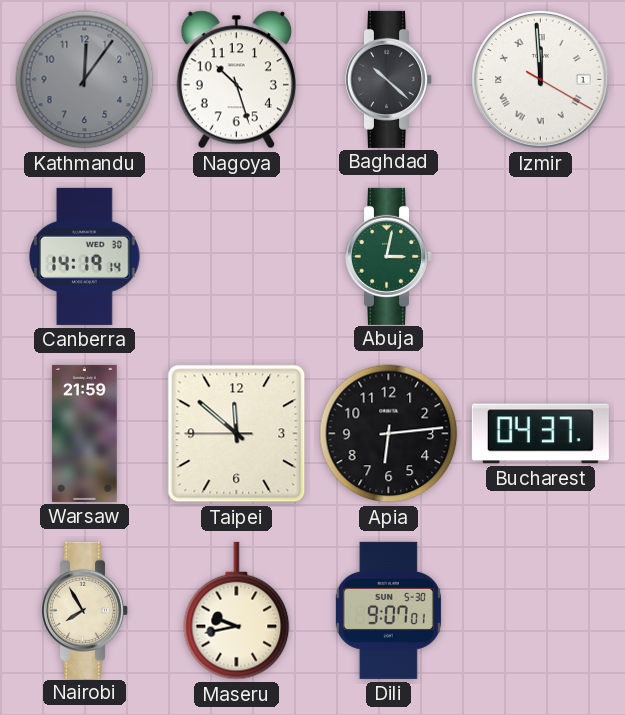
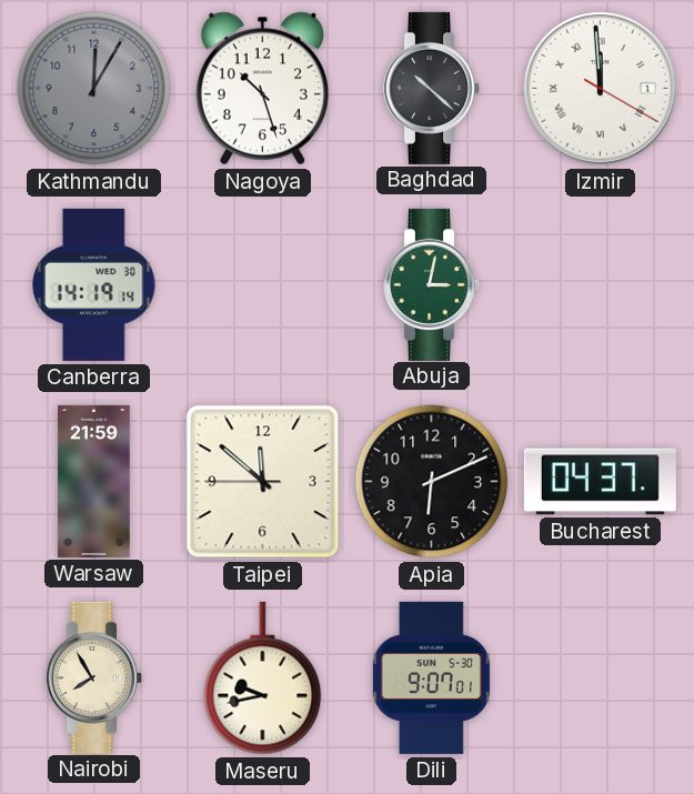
Kathmandu: 12:06 -> 12:05
Apia: 6:14 -> 6:11
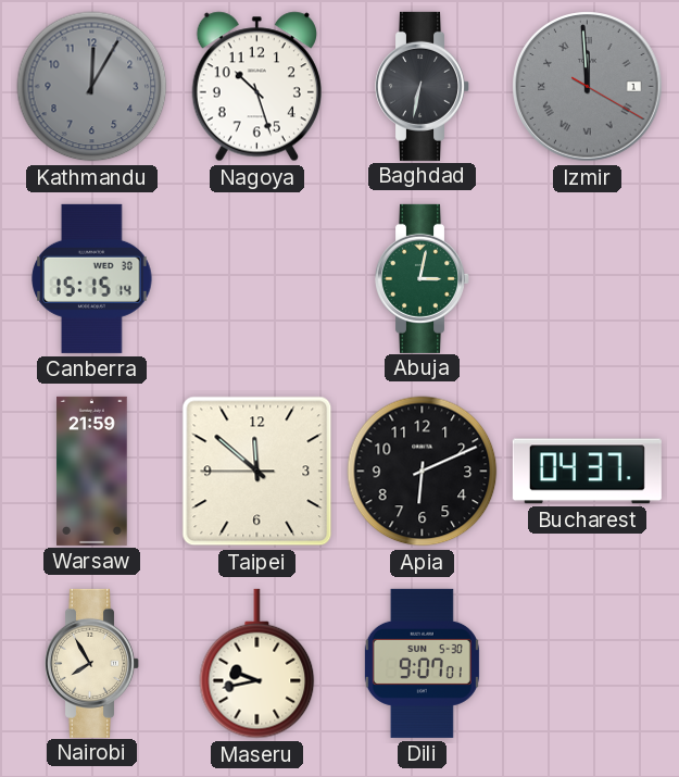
Baghdad: 10:22 -> 6:32
Izmir dial: white -> grey
Canberra: 14:19 -> 15:15
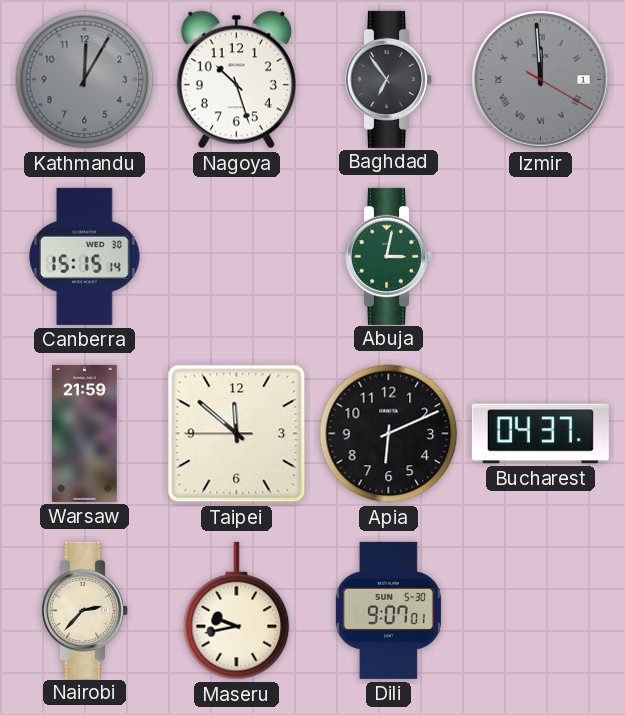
Baghdad: 6:32 -> 6:54
Nairobi: 7:55 -> 2:37
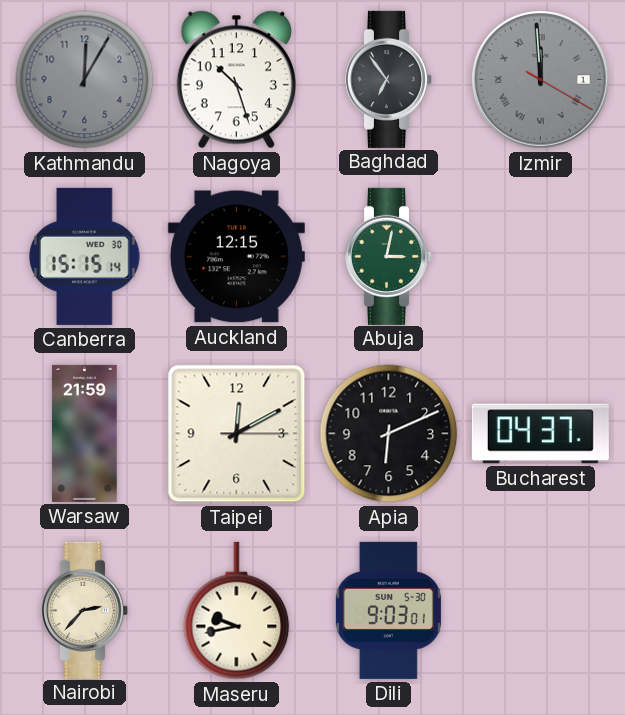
Auckland: none -> 12:15
Taipei: 11:51 -> 12:10
Dili: 9:07 -> 9:03
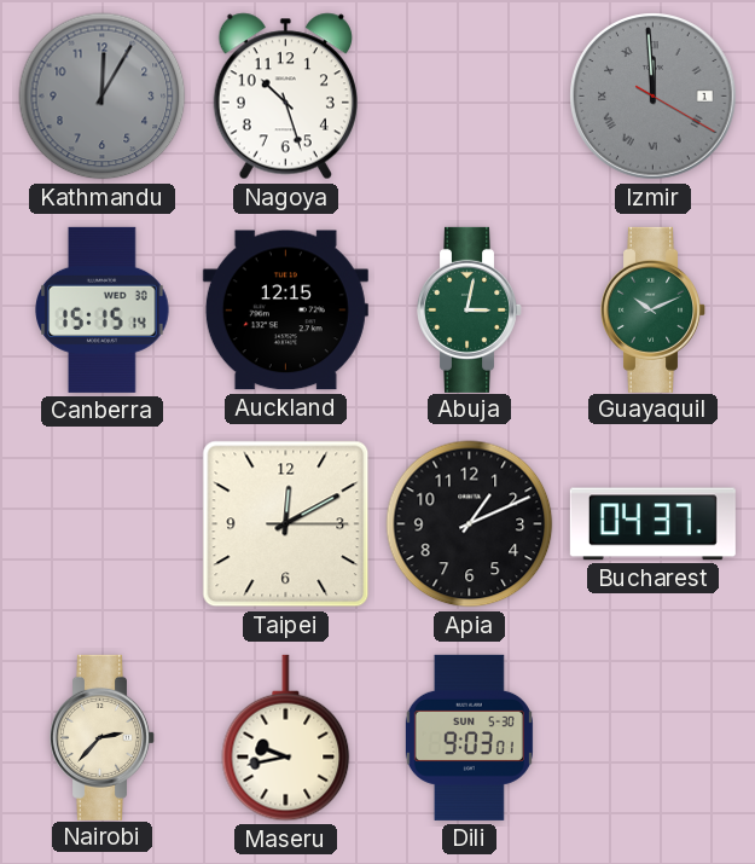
Baghdad: 6:54 -> none
Guayaquil: none -> 10:11
Warsaw: 21:59 -> none
Apia: 6:11 -> 1:11
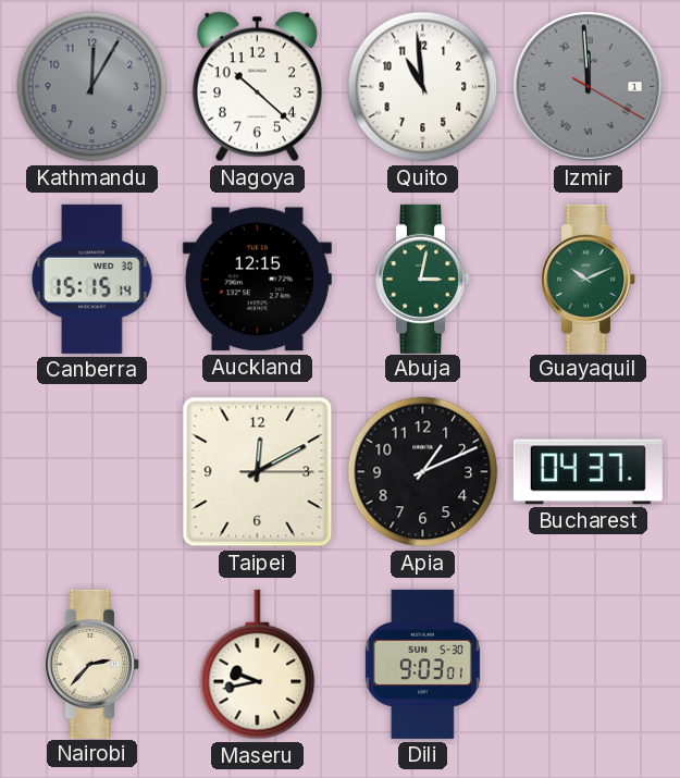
Nagoya: 10:27 -> 10:22
Quito: none -> 10:59
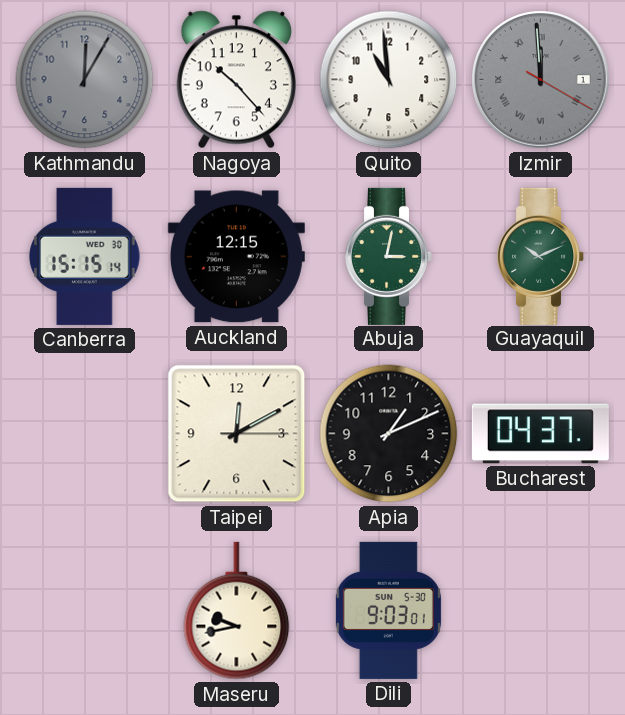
Nagoya: 10:22 -> 10:23
Nairobi: 2:37 -> none
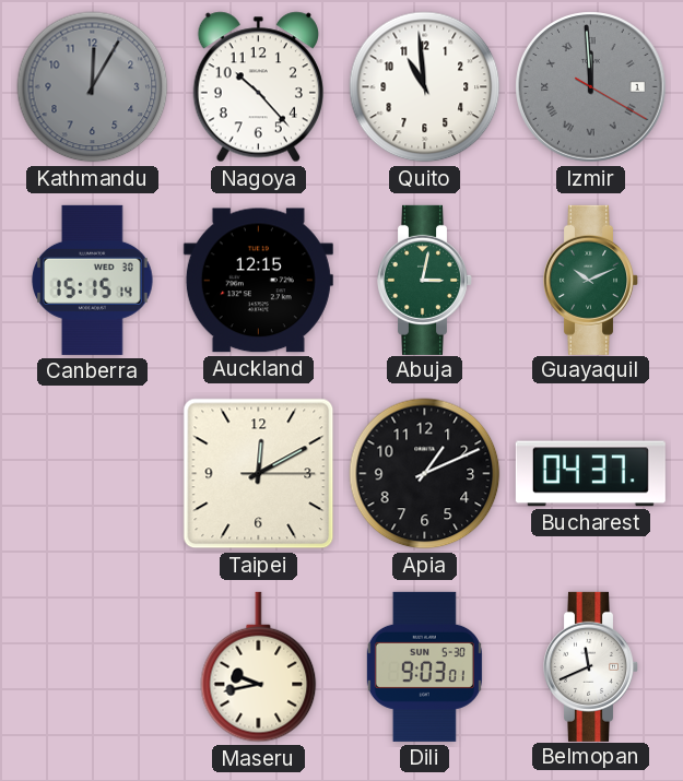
Belmopan: none -> 11:41
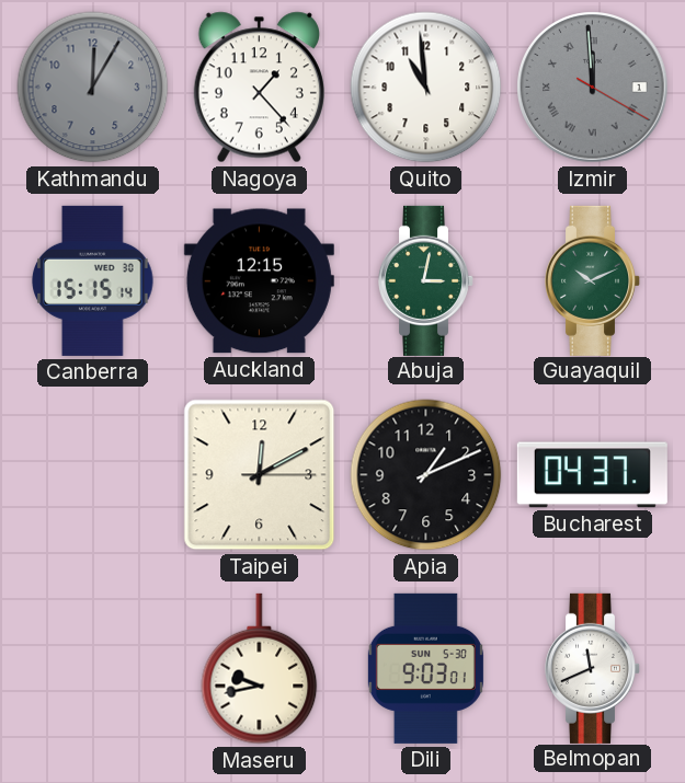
Nagoya: 10:23 -> 1:23
